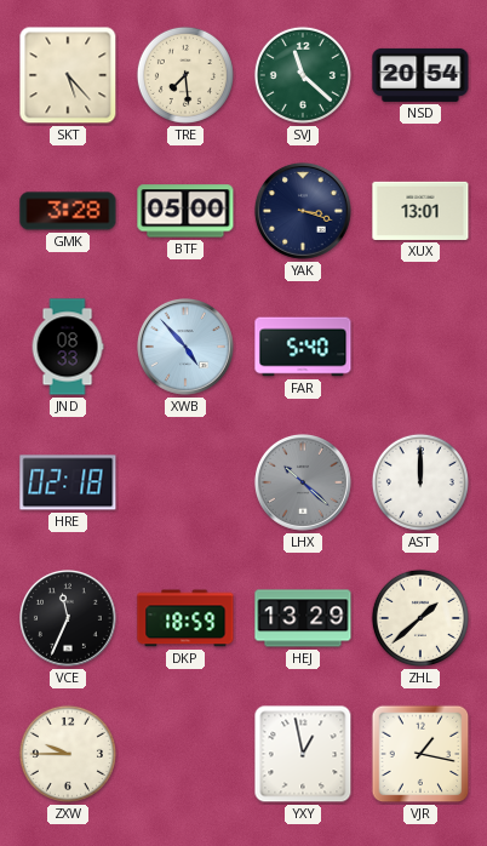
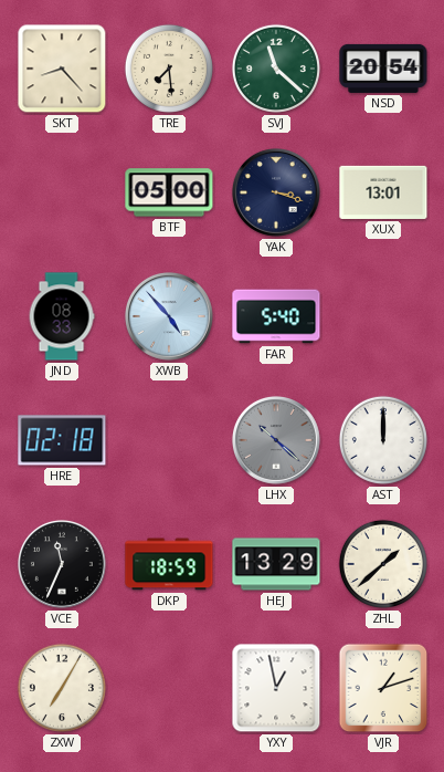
SKT: 5:23 -> 8:23
GMK: 3:28 -> none
ZXW: 9:45 -> 7:05
VJR: 1:17 -> 1:12
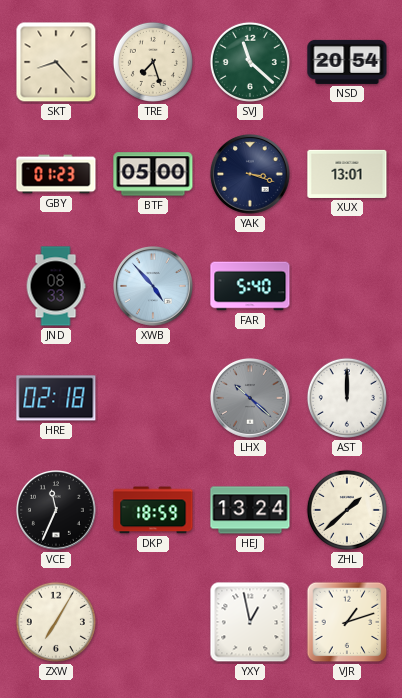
TRE: 7:29 -> 7:27
GBY: none -> 01:23
HEJ: 13:29 -> 13:24
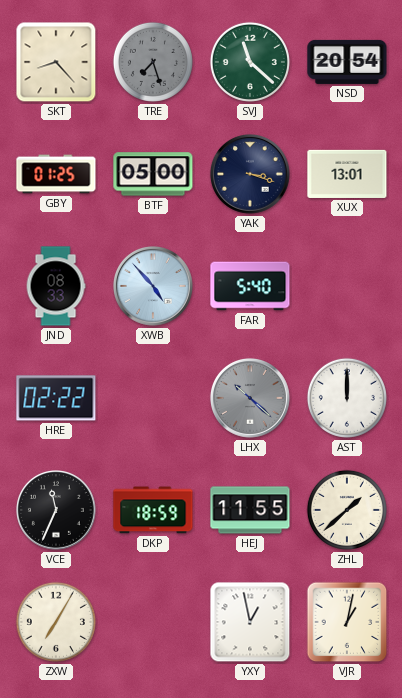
TRE dial: cream -> grey
GBY: 01:23 -> 01:25
HRE: 02:18 -> 02:22
HEJ: 13:24 -> 11:55
VJR: 1:12 -> 1:02
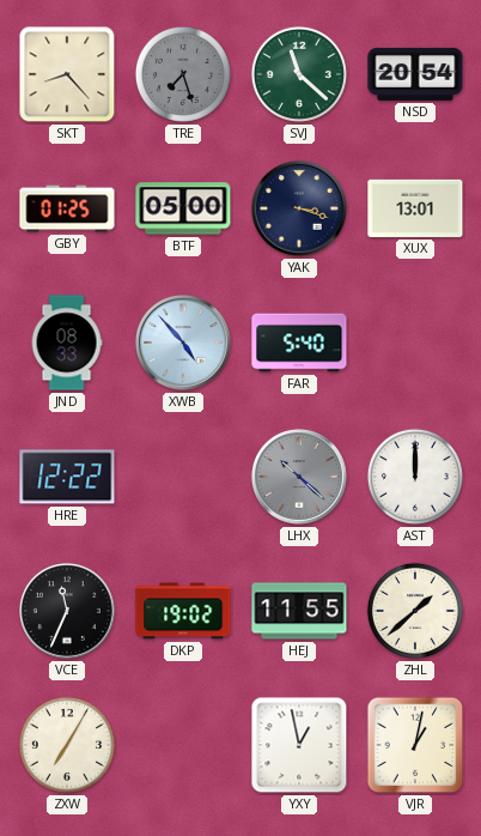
HRE: 02:22 -> 12:22
DKP: 18:59 -> 19:02
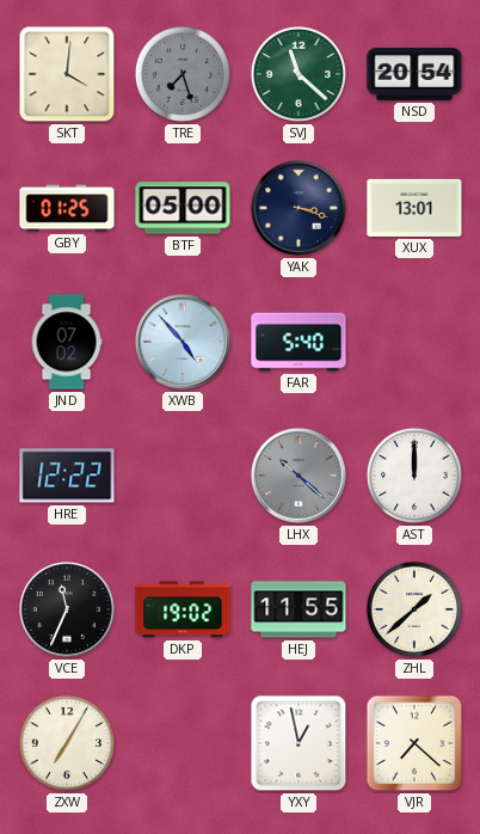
SKT: 8:23 -> 4:01
JND: 08:33 -> 07:02
VJR: 1:02 -> 7:22
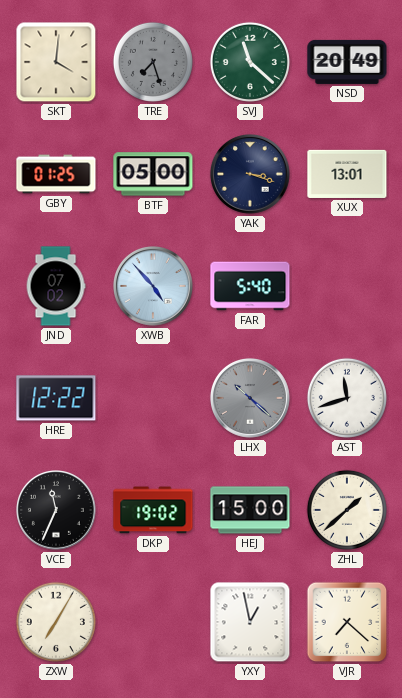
NSD: 20:54 -> 20:49
AST: 12:00 -> 11:42
HEJ: 11:55 -> 15:00
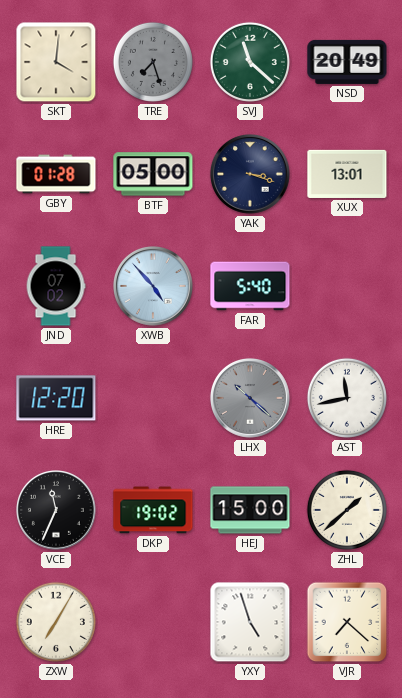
GBY: 01:25 -> 01:28
HRE: 12:22 -> 12:20
AST: 11:42 -> 11:43
YXY: 12:58 -> 4:57
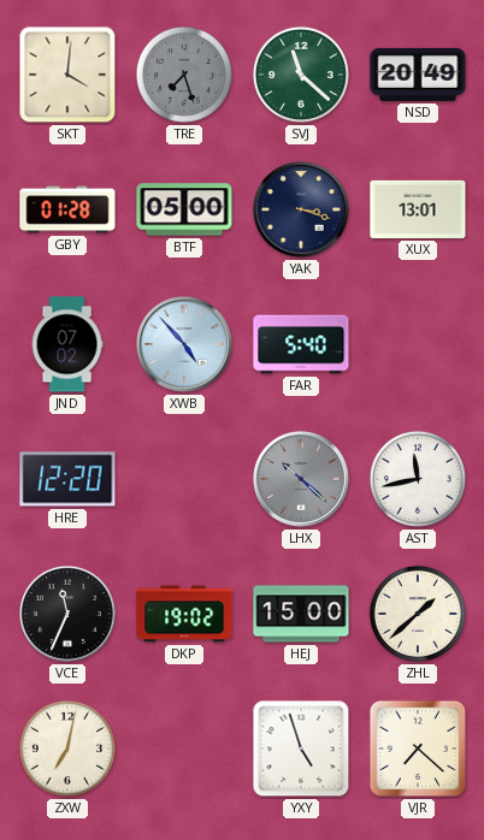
ZXW: 7:05 -> 7:02
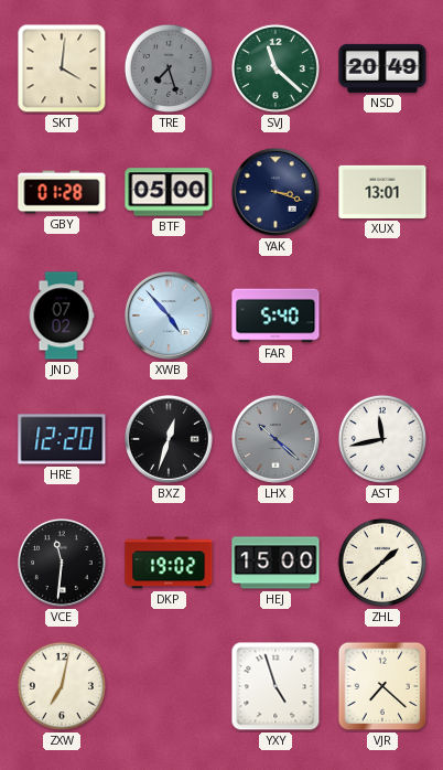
BXZ: none -> 12:33
VCE: 11:34 -> 11:31
